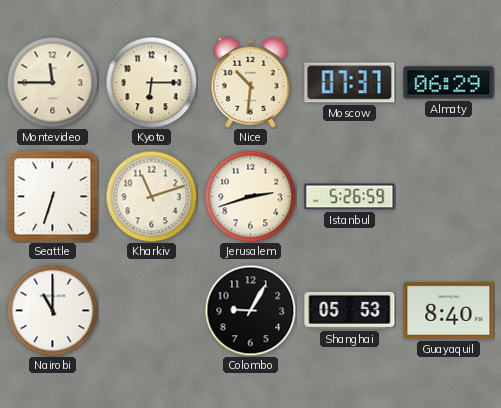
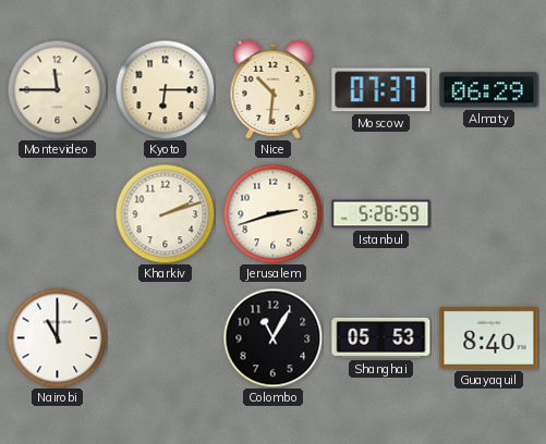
Seattle: 6:33 -> none
Kharkiv: 11:12 -> 2:12
Colombo: 9:05 -> 11:05
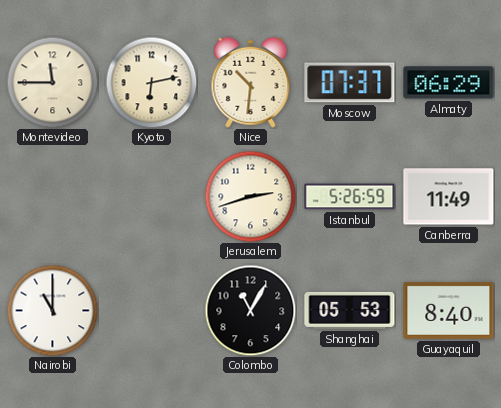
Kyoto: 6:15 -> 6:13
Kharkiv: 2:12 -> none
Canberra: none -> 11:49
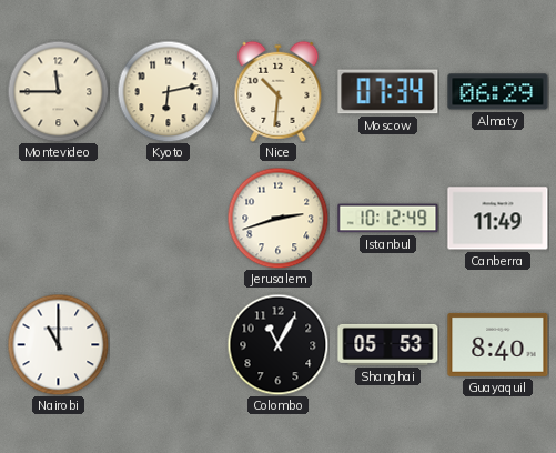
Moscow: 07:37 -> 07:34
Istanbul: 5:26 -> 10:12
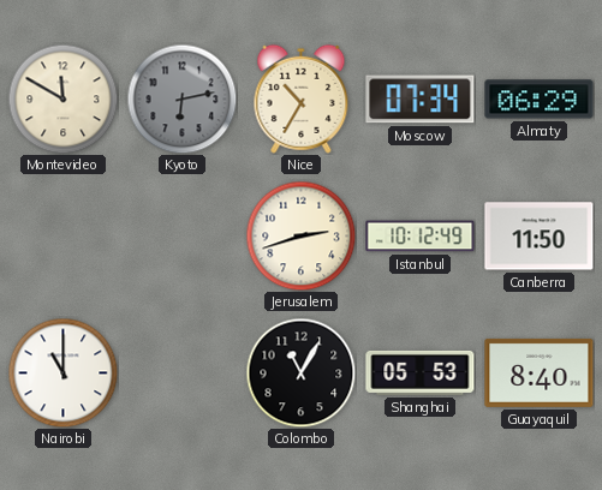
Montevideo: 11:45 -> 11:50
Kyoto dial: cream -> grey
Nice: 10:31 -> 10:35
Canberra: 11:49 -> 11:50
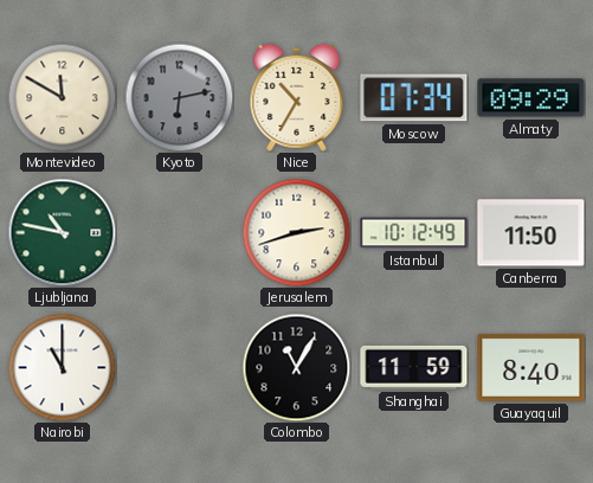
Almaty: 06:29 -> 09:29
Ljubljana: none -> 10:47
Shanghai: 05:53 -> 11:59
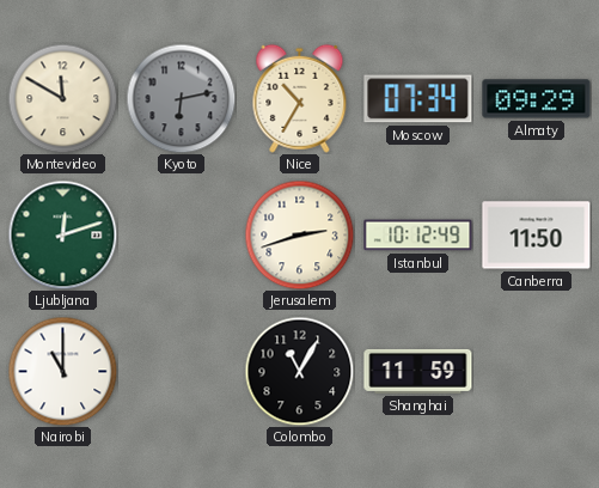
Ljubljana: 10:47 -> 12:12
Guayaquil: 8:40 -> none
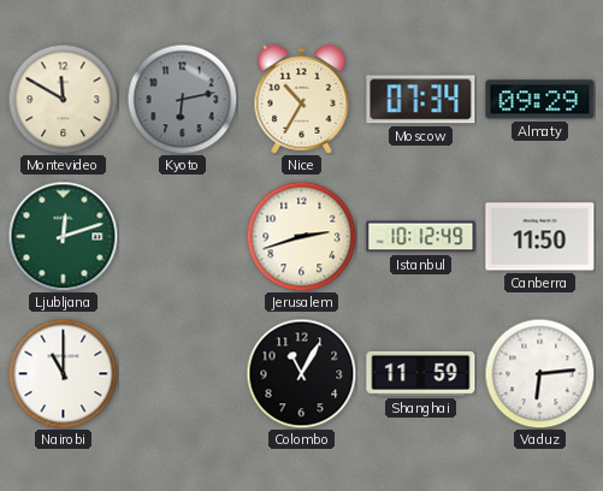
Vaduz: none -> 6:14
